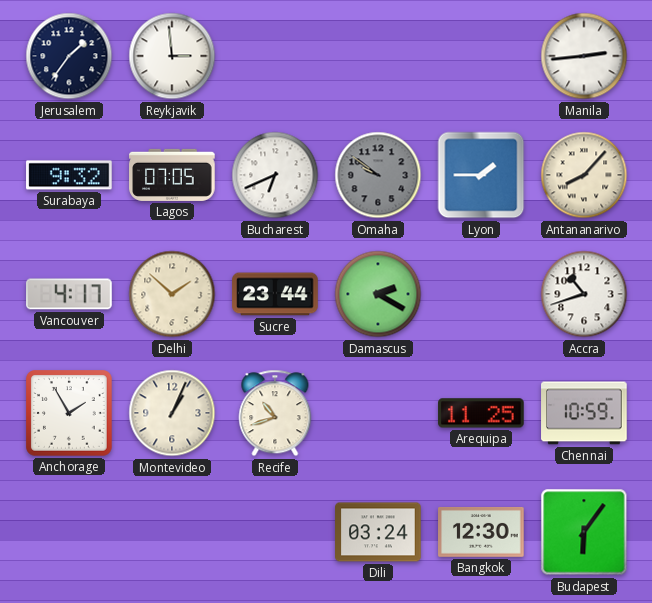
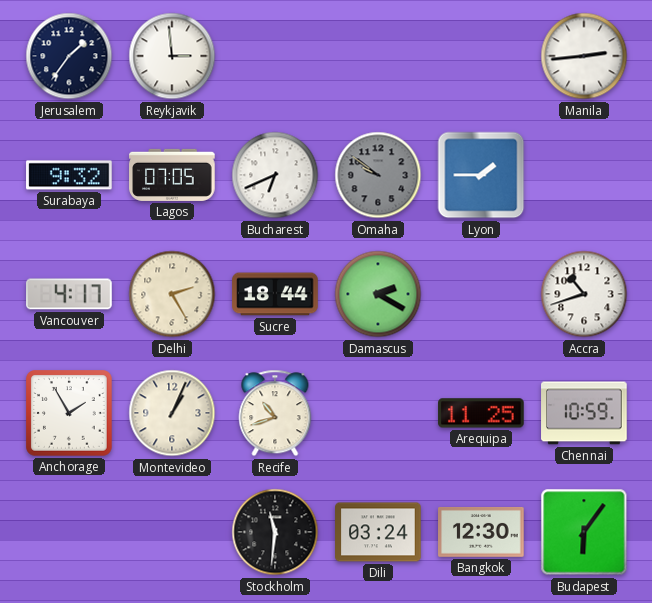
Antananarivo: 8:07 -> none
Delhi: 1:52 -> 2:25
Sucre: 23:44 -> 18:44
Stockholm: none -> 11:31
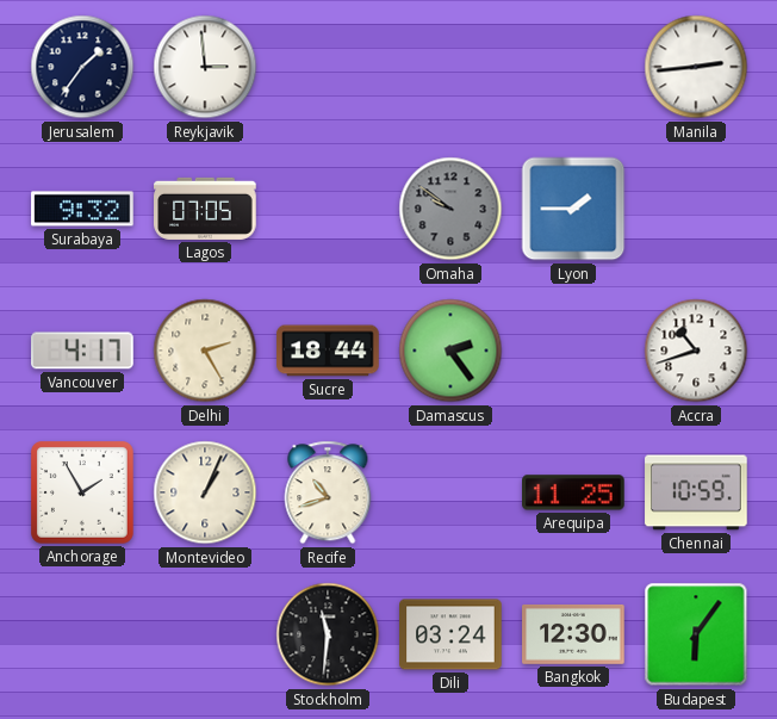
Bucharest: 6:41 -> none
Damascus: 2:20 -> 2:24
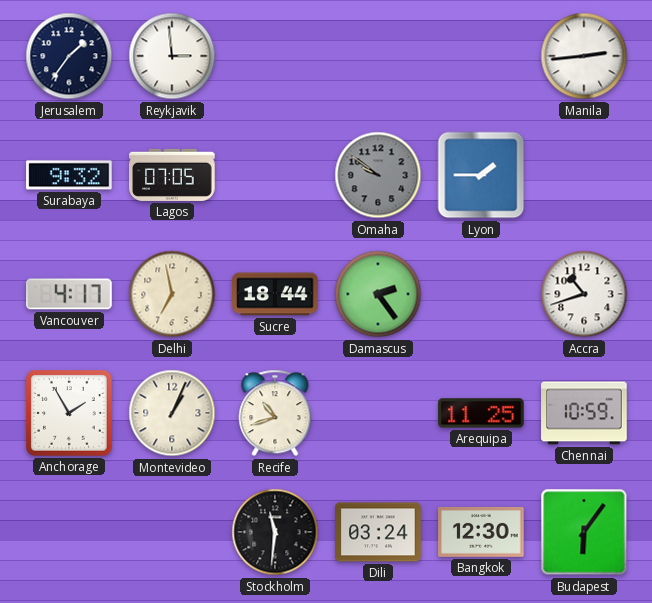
Delhi: 2:25 -> 6:58
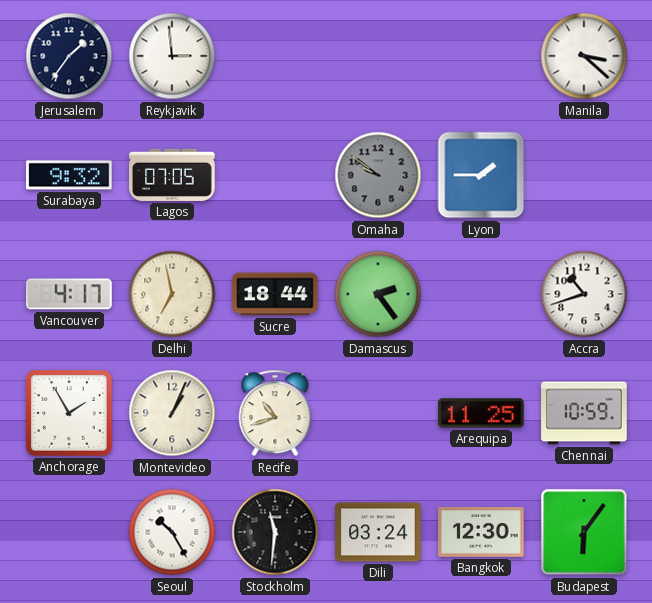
Manila: 2:44 -> 3:22
Seoul: none -> 10:25
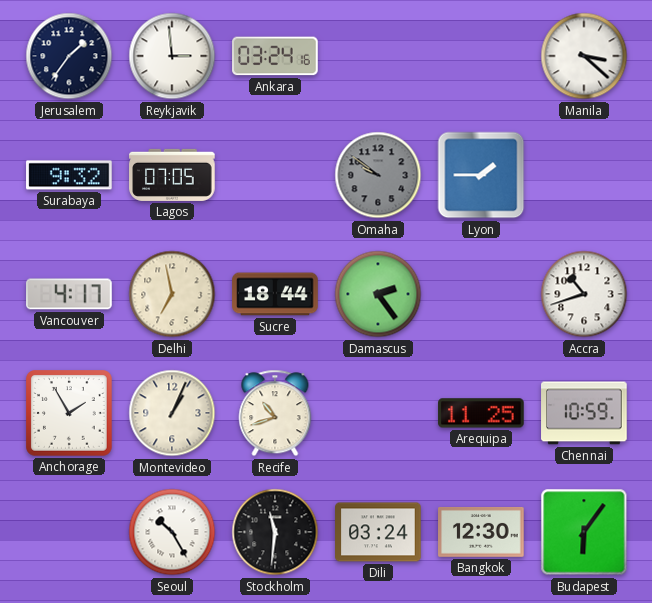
Ankara: none -> 03:24
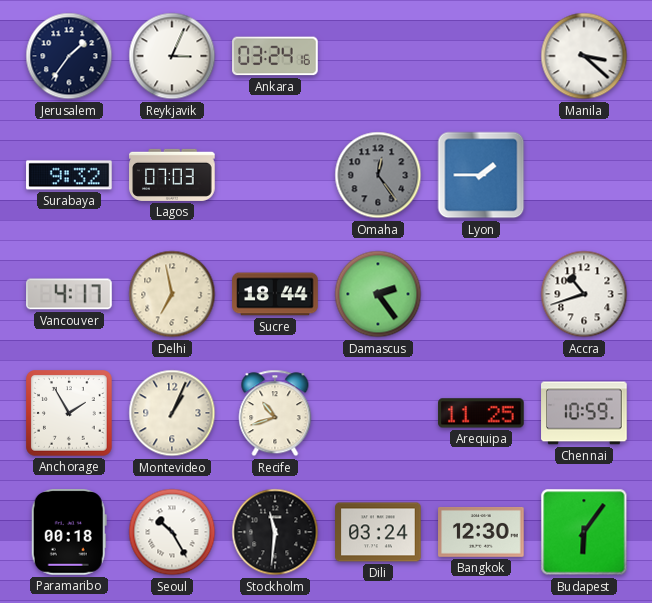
Reykjavik: 2:59 -> 3:04
Lagos: 07:05 -> 07:03
Omaha: 9:51 -> 12:24
Paramaribo: none -> 00:18
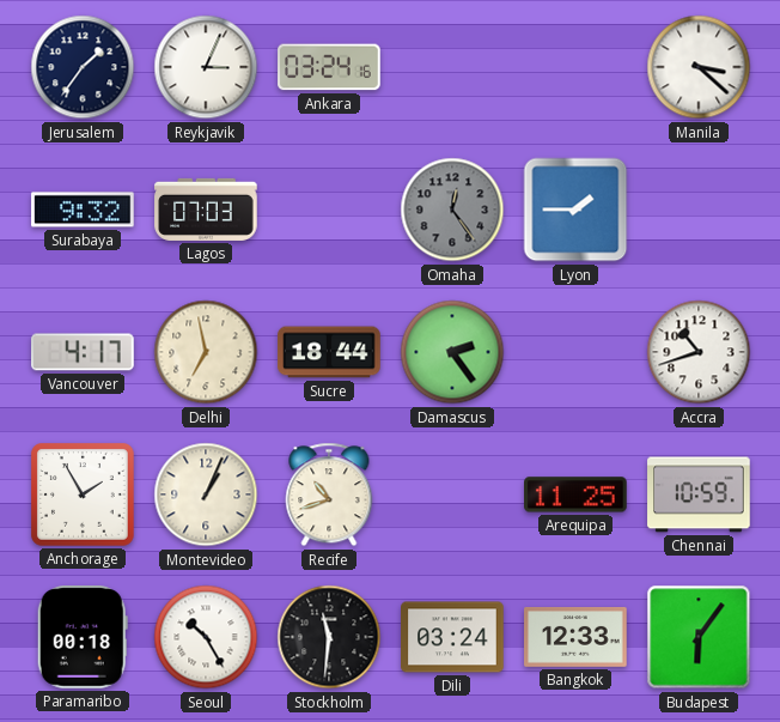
Bangkok: 12:30 -> 12:33
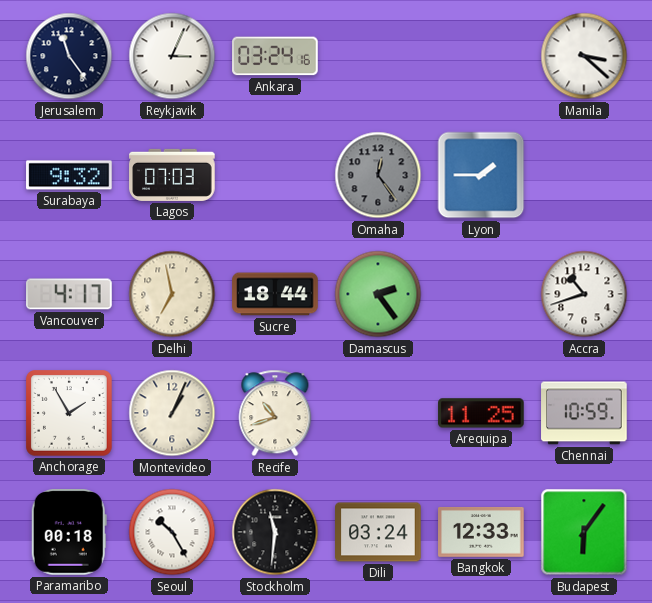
Jerusalem: 1:36 -> 11:24
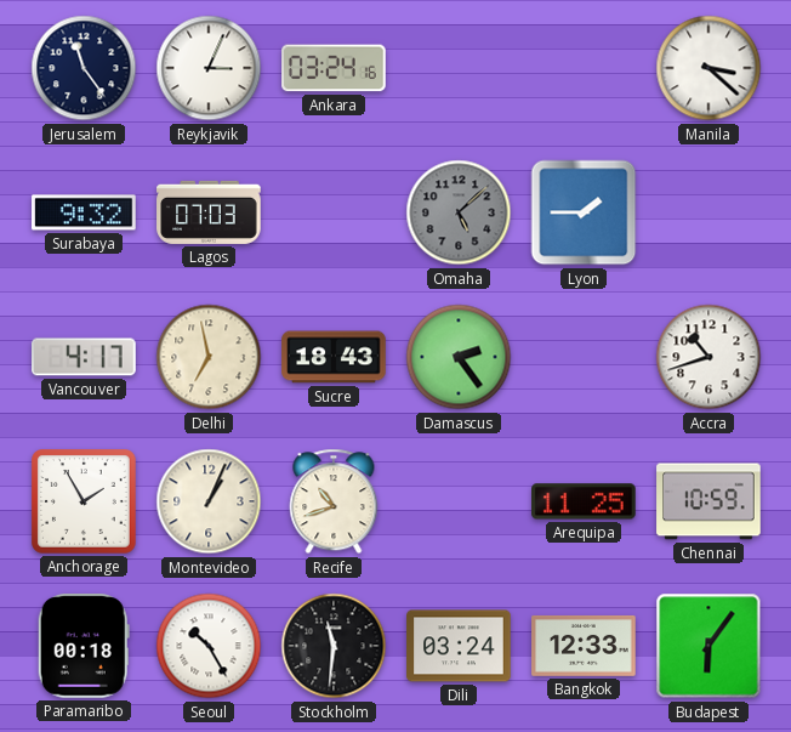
Omaha: 12:24 -> 5:08
Sucre: 18:44 -> 18:43
